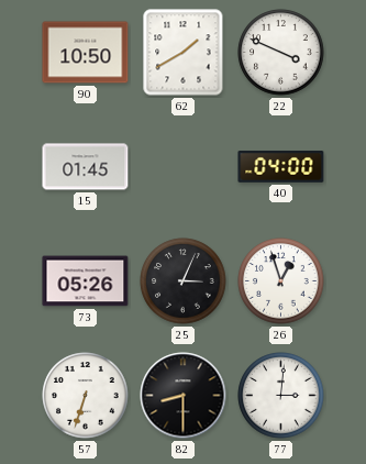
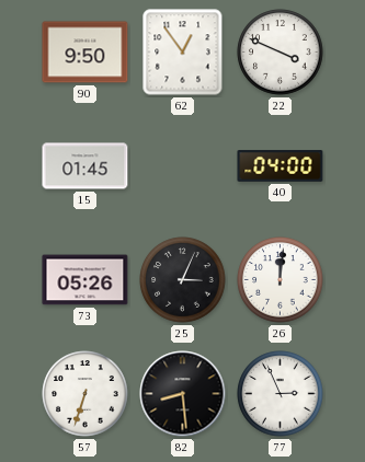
90: 10:50 -> 9:50
62: 1:40 -> 12:54
26: 12:57 -> 12:01
82: 8:30 -> 8:29
77: 3:01 -> 2:56
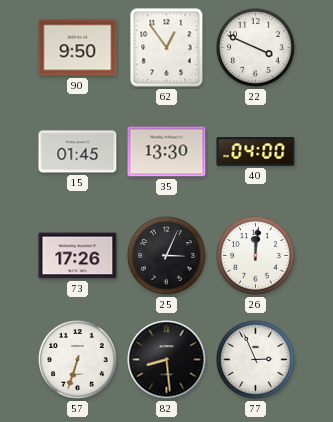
35: none -> 13:30
73: 05:26 -> 17:26
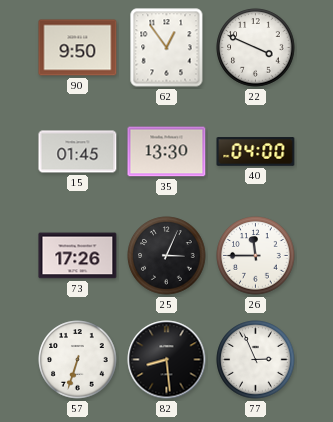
26: 12:01 -> 11:45
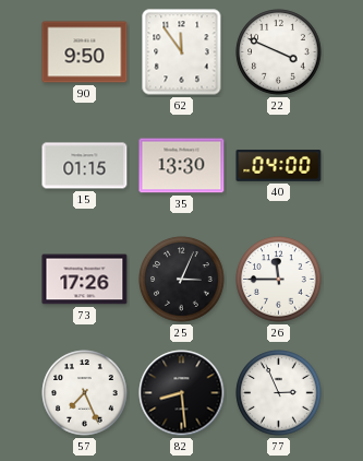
62: 12:54 -> 11:54
15: 01:45 -> 01:15
57: 6:33 -> 7:26
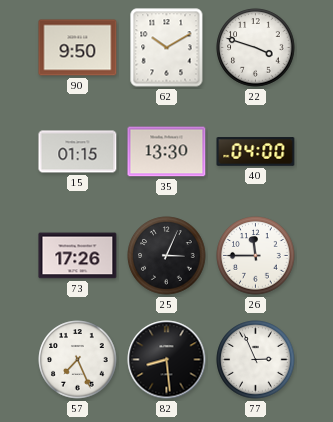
62: 11:54 -> 10:10
22: 3:49 -> 3:48
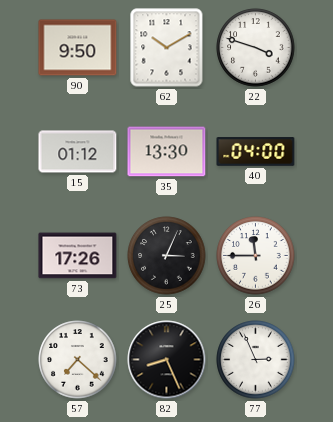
15: 01:15 -> 01:12
57: 7:26 -> 7:22
82: 8:29 -> 8:26
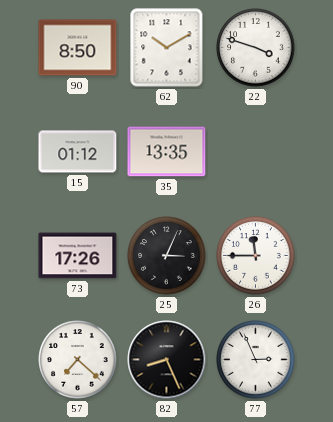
90: 9:50 -> 8:50
35: 13:30 -> 13:35
40: 04:00 -> none
